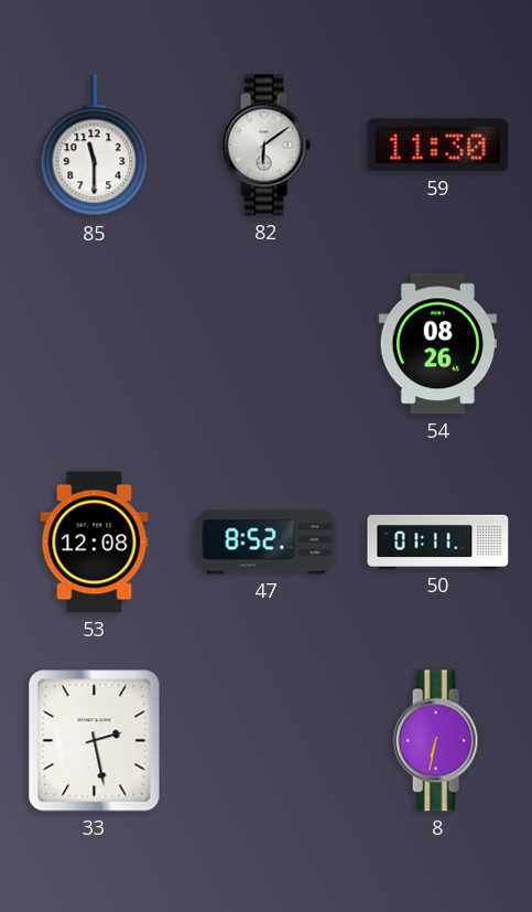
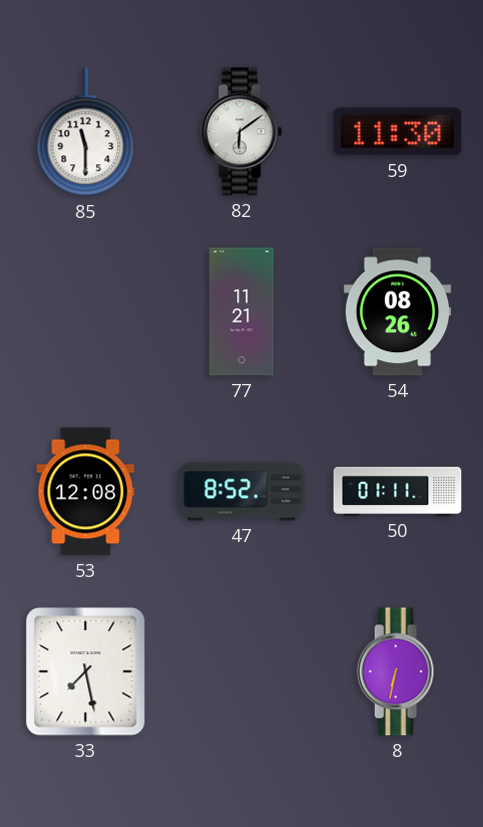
77: none -> 11:21
33: 2:28 -> 7:28
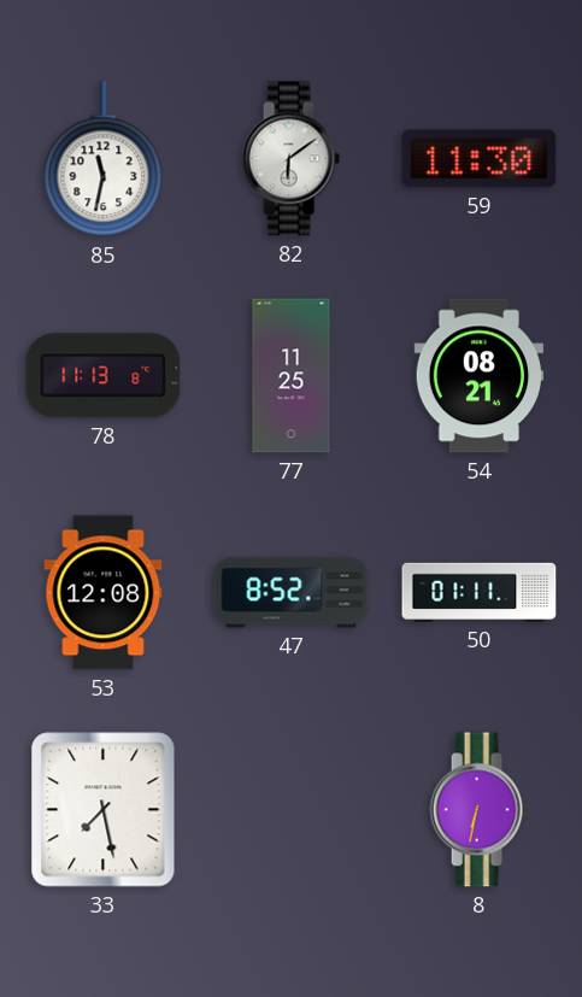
85: 11:30 -> 11:32
78: none -> 11:13
77: 11:21 -> 11:25
54: 08:26 -> 08:21
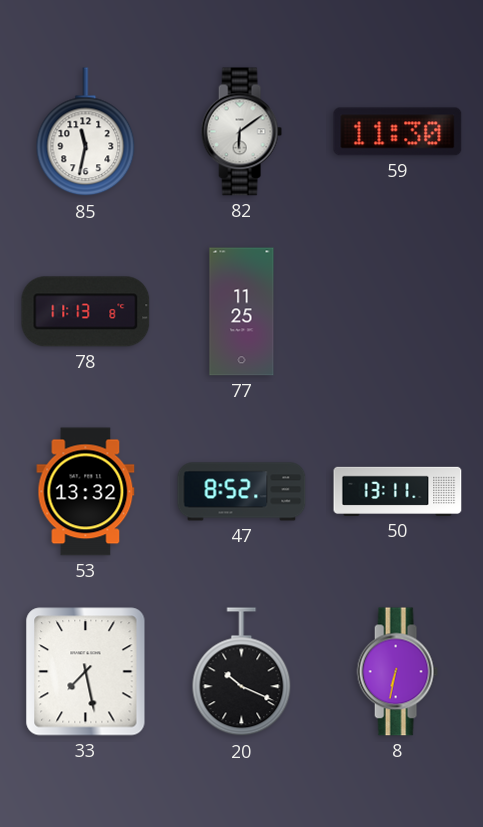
54: 08:21 -> none
53: 12:08 -> 13:32
50: 01:11 -> 13:11
20: none -> 10:19
